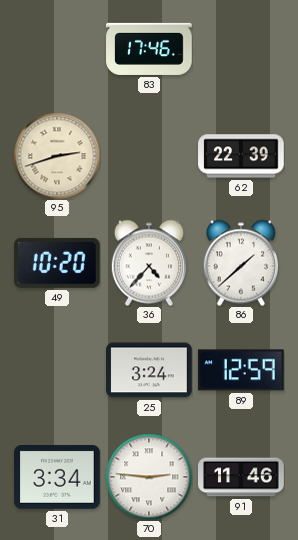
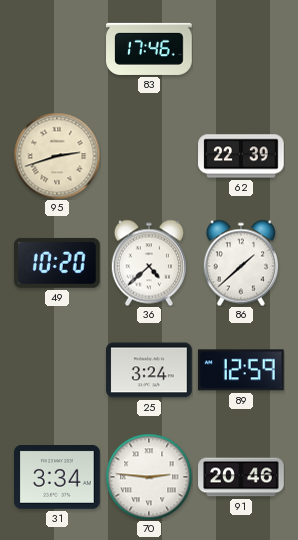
36: 4:37 -> 4:38
91: 11:46 -> 20:46
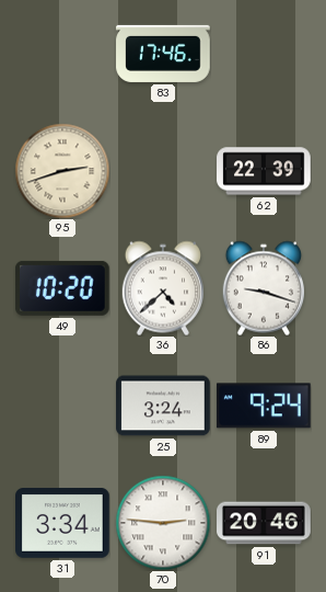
86: 1:38 -> 9:18
89: 12:59 -> 9:24
